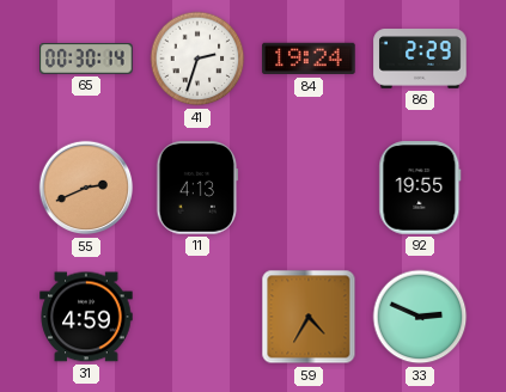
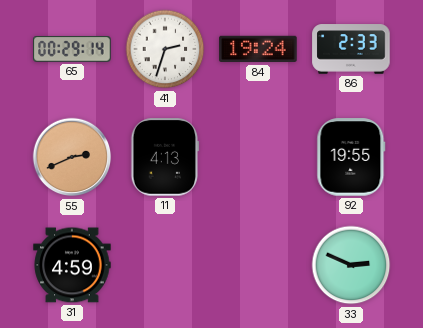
65: 00:30 -> 00:29
86: 2:29 -> 2:33
59: 4:35 -> none
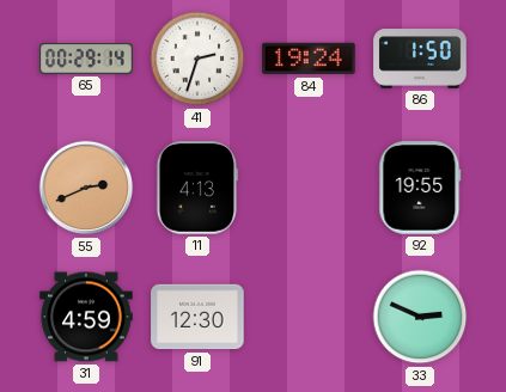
86: 2:33 -> 1:50
91: none -> 12:30
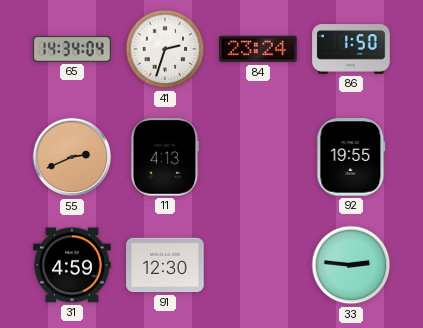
65: 00:29 -> 14:34
84: 19:24 -> 23:24
33: 2:49 -> 2:46
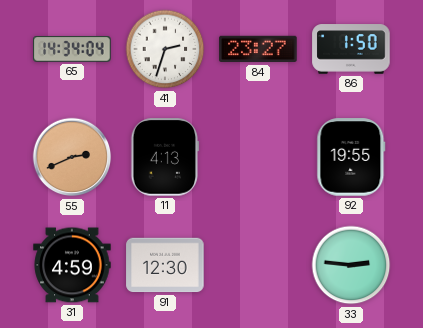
84: 23:24 -> 23:27
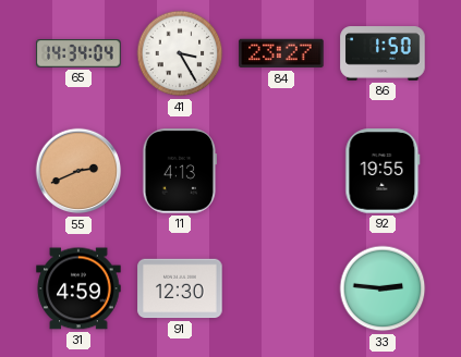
41: 2:33 -> 3:25
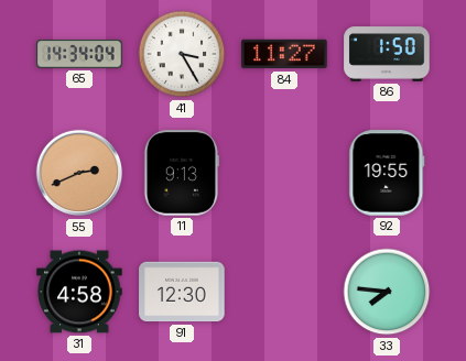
84: 23:27 -> 11:27
11: 4:13 -> 9:13
31: 4:59 -> 4:58
33: 2:46 -> 7:46
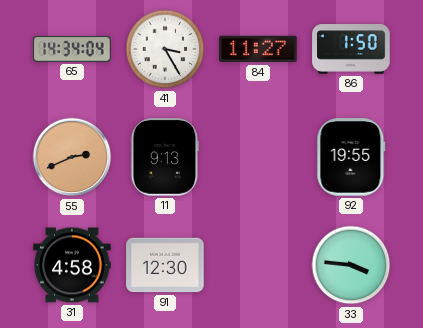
33: 7:46 -> 3:46
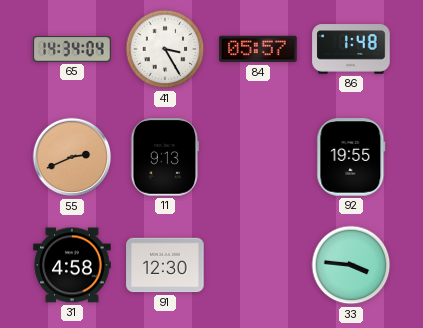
84: 11:27 -> 05:57
86: 1:50 -> 1:48
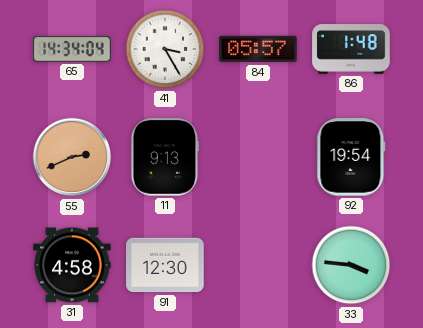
92: 19:55 -> 19:54
